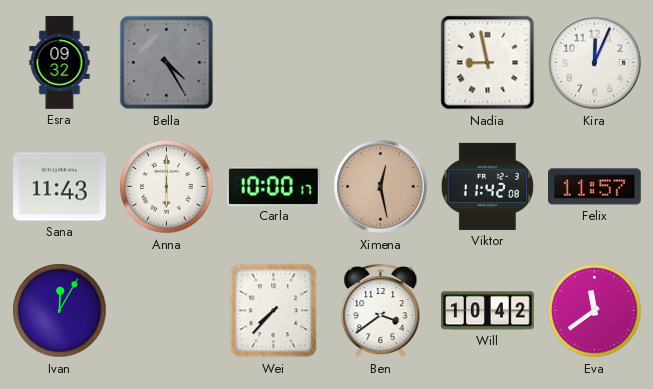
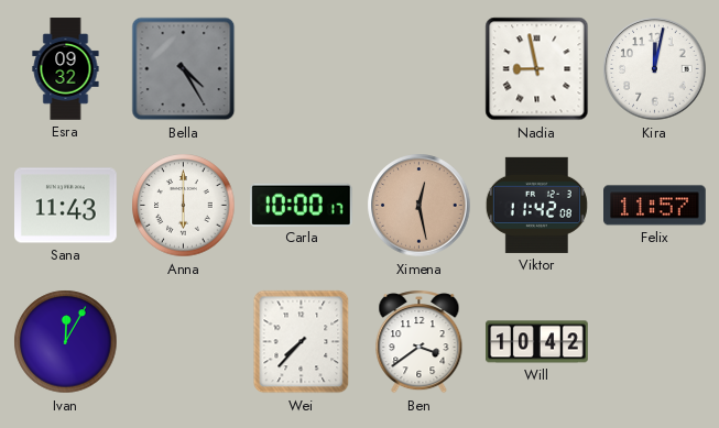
Kira: 12:04 -> 12:02
Eva: 11:39 -> none
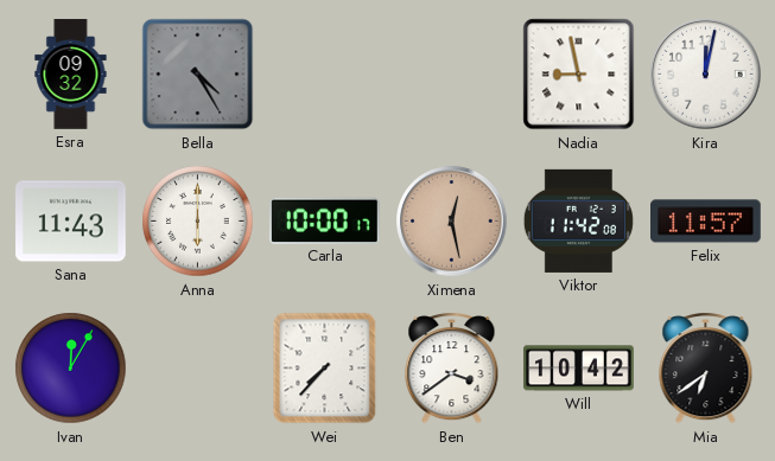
Mia: none -> 6:39
